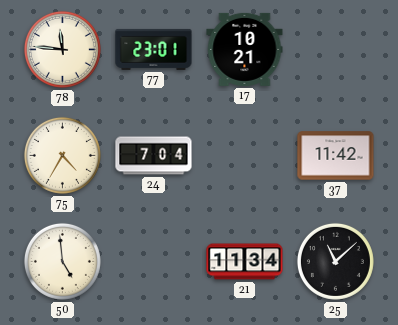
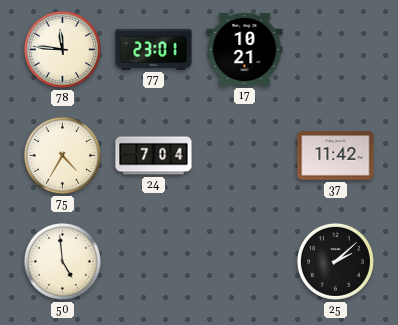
21: 11:34 -> none
25: 11:08 -> 2:08
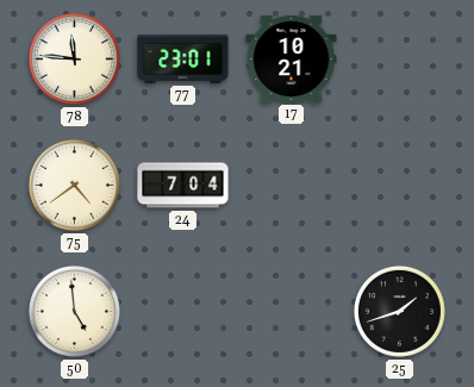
75: 4:35 -> 4:39
37: 11:42 -> none
25: 2:08 -> 1:42
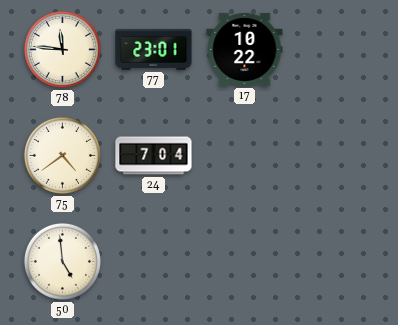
17: 10:21 -> 10:22
25: 1:42 -> none
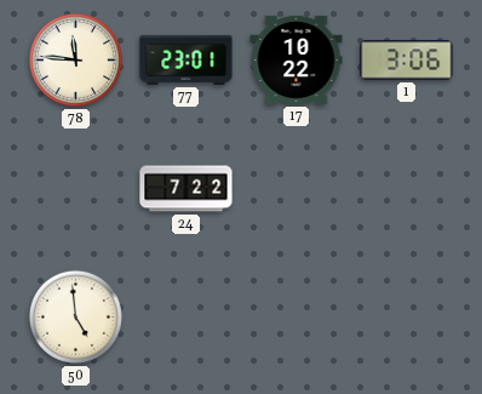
1: none -> 3:06
75: 4:39 -> none
24: 7:04 -> 7:22
